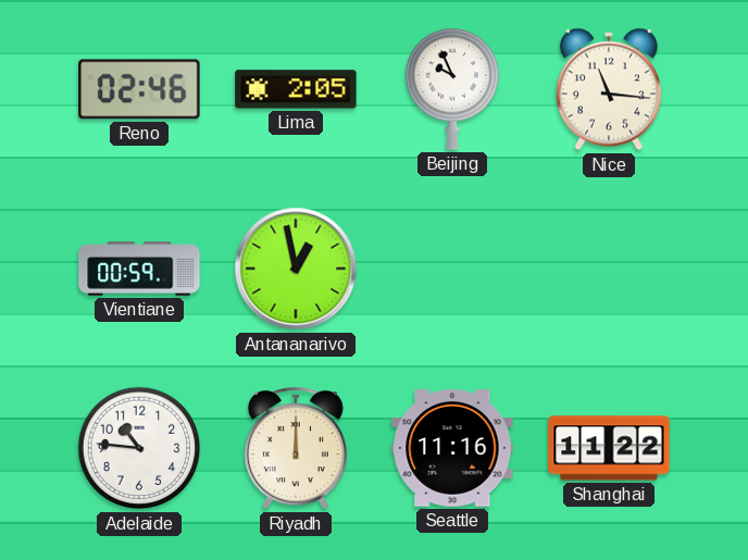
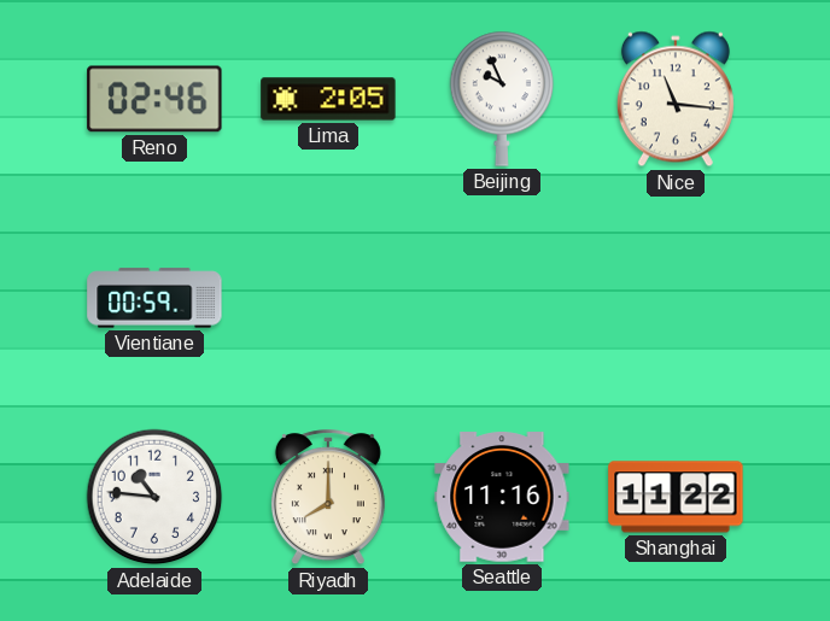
Antananarivo: 12:58 -> none
Riyadh: 12:00 -> 8:00
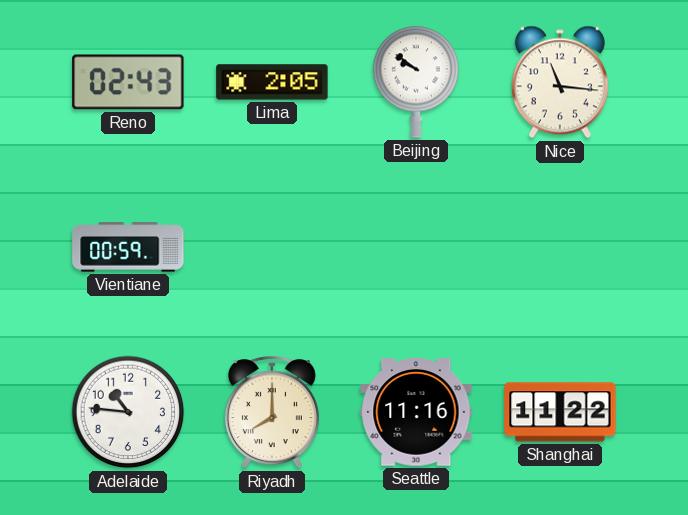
Reno: 02:46 -> 02:43
Beijing: 9:56 -> 9:51
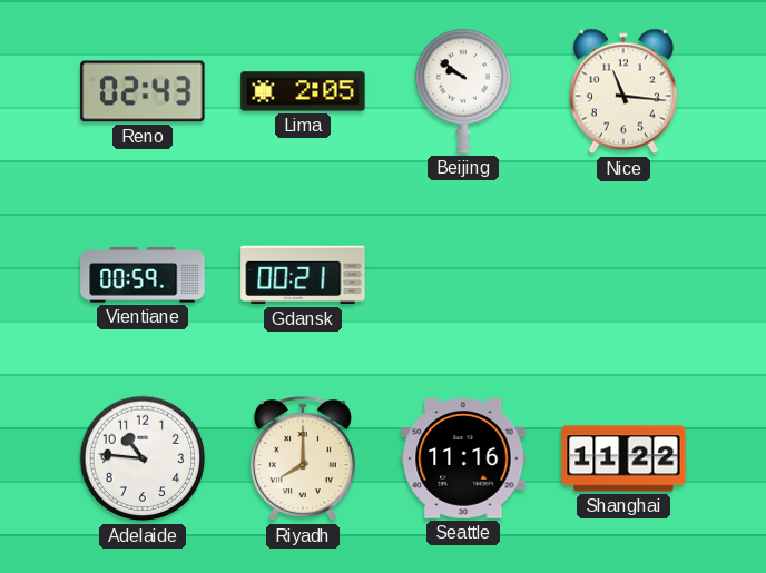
Gdansk: none -> 00:21
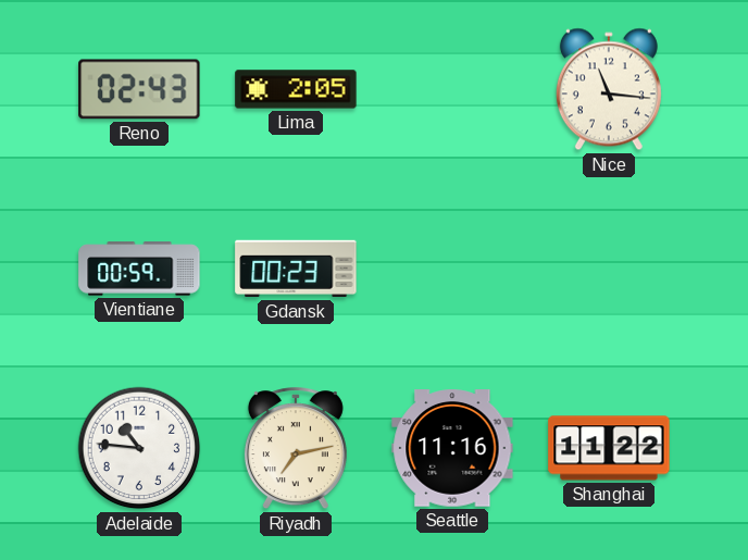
Beijing: 9:51 -> none
Gdansk: 00:21 -> 00:23
Riyadh: 8:00 -> 7:13
